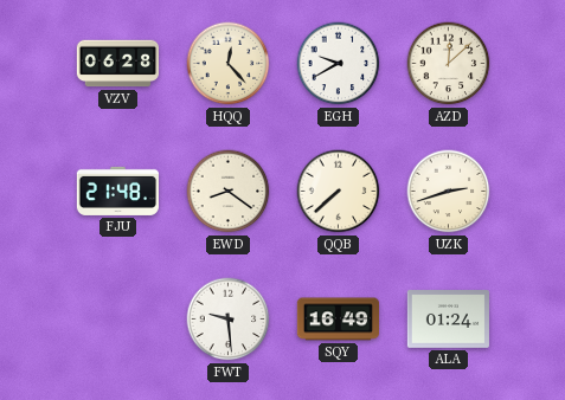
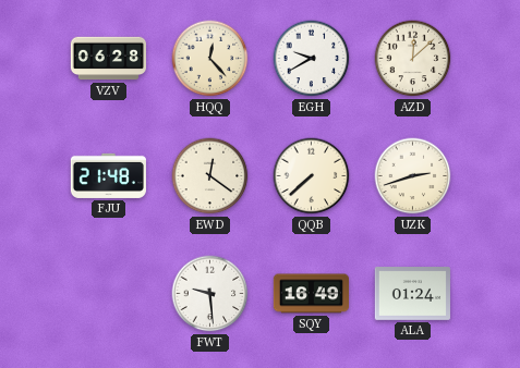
EWD: 8:21 -> 12:21
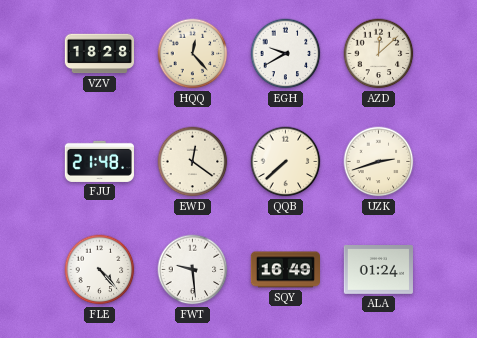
VZV: 06:28 -> 18:28
FLE: none -> 4:23
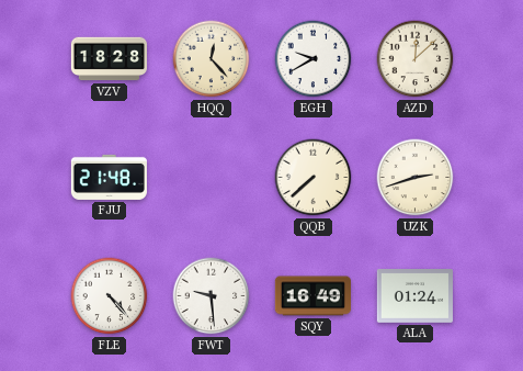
EWD: 12:21 -> none
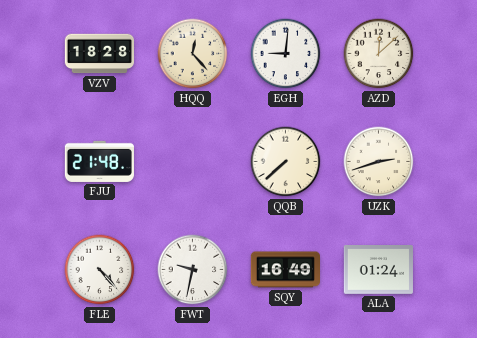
EGH: 9:40 -> 9:01
FWT: 9:29 -> 9:32
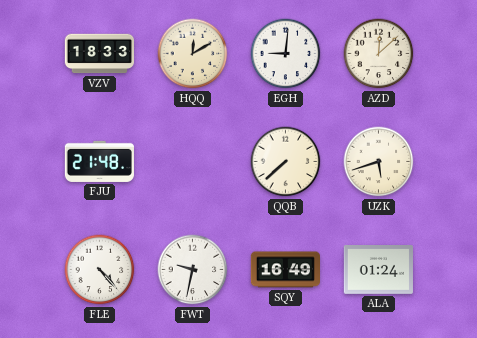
VZV: 18:28 -> 18:33
HQQ: 12:23 -> 12:10
UZK: 2:42 -> 5:42
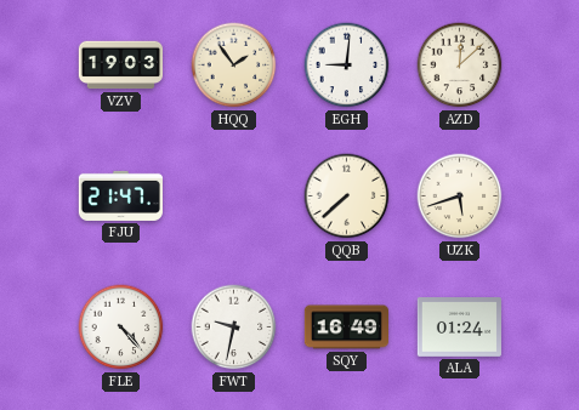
VZV: 18:33 -> 19:03
HQQ: 12:10 -> 1:54
FJU: 21:48 -> 21:47
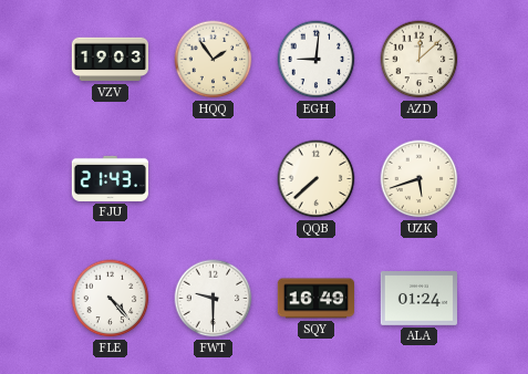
FJU: 21:47 -> 21:43
FWT: 9:32 -> 9:30
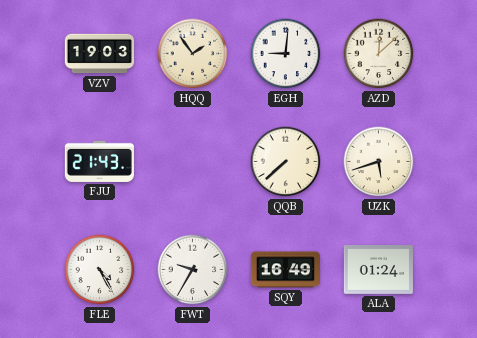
FLE: 4:23 -> 4:25
FWT: 9:30 -> 9:35
